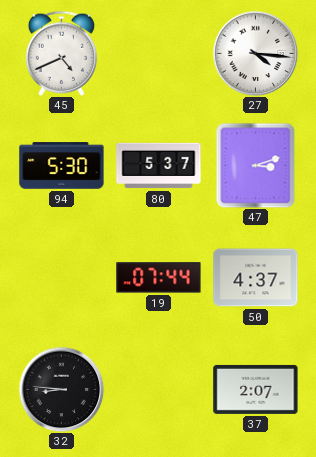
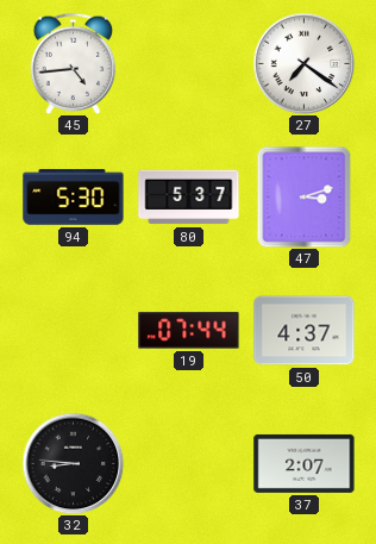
45: 4:41 -> 4:44
27: 4:16 -> 7:21
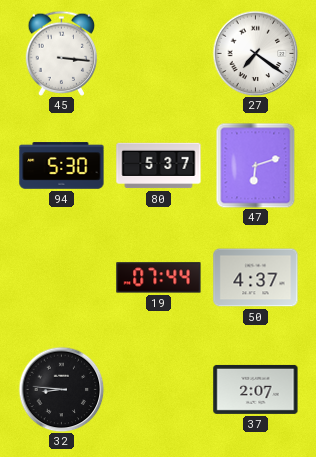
45: 4:44 -> 3:16
47: 3:12 -> 6:12
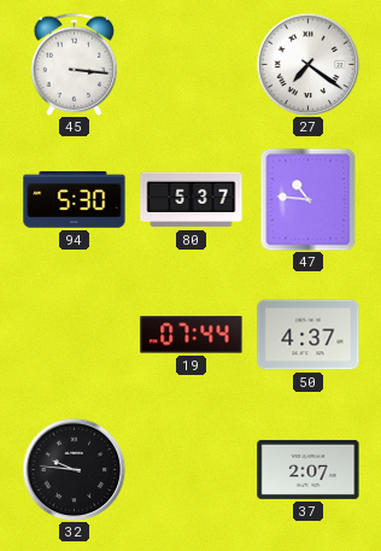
47: 6:12 -> 10:46
32: 8:46 -> 9:46
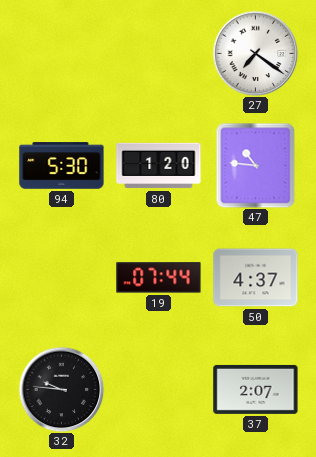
45: 3:16 -> none
80: 5:37 -> 1:20
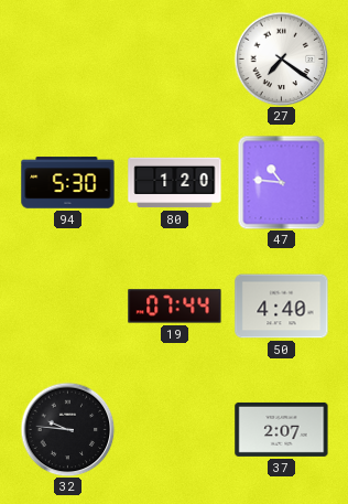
50: 4:37 -> 4:40
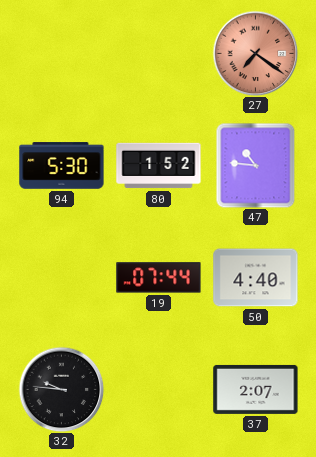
27 dial: white -> salmon
80: 1:20 -> 1:52
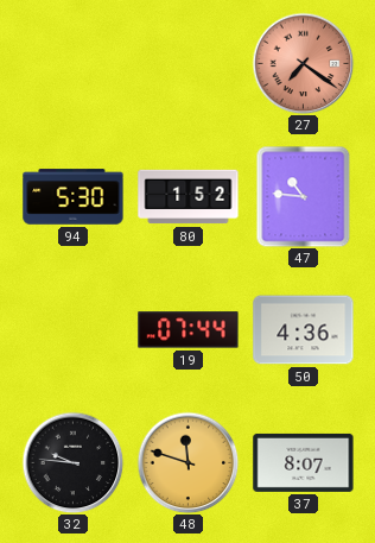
50: 4:40 -> 4:36
48: none -> 11:48
37: 2:07 -> 8:07
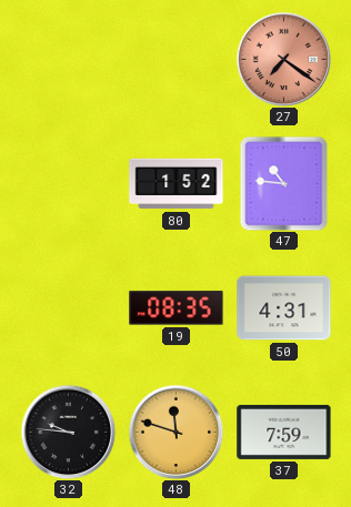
94: 5:30 -> none
19: 07:44 -> 08:35
50: 4:36 -> 4:31
37: 8:07 -> 7:59
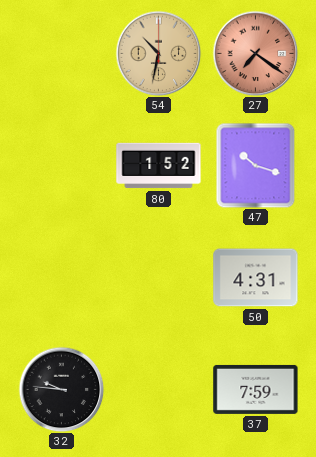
54: none -> 10:32
47: 10:46 -> 10:18
19: 08:35 -> none
48: 11:48 -> none
